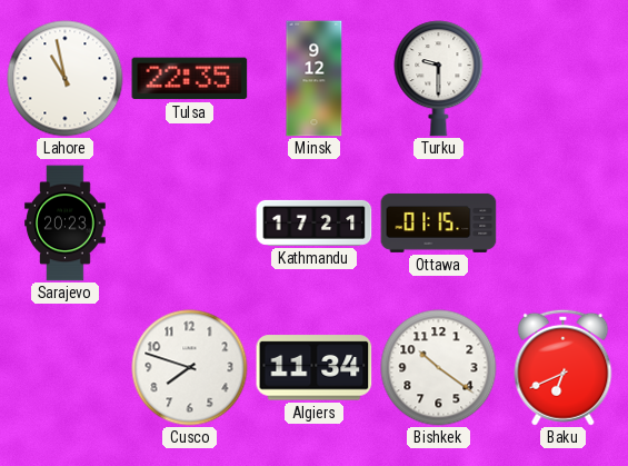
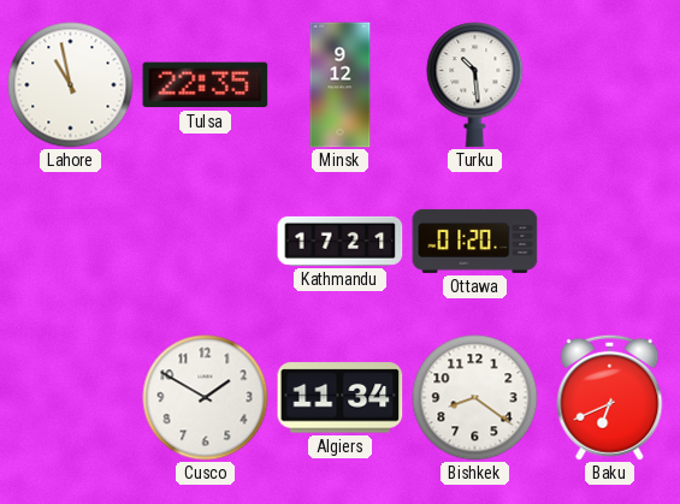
Turku: 9:30 -> 10:29
Sarajevo: 20:23 -> none
Ottawa: 01:15 -> 01:20
Cusco: 7:48 -> 1:50
Bishkek: 10:21 -> 8:21
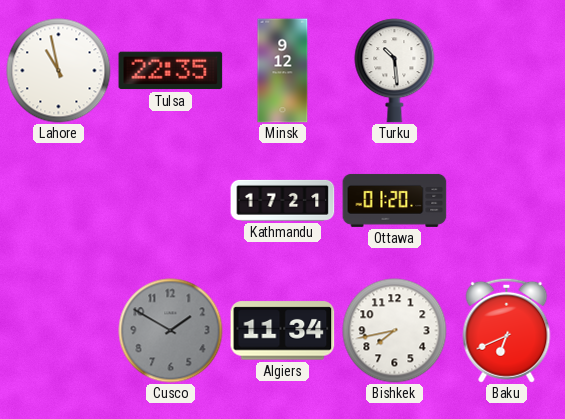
Cusco dial: white -> grey
Bishkek: 8:21 -> 7:43
